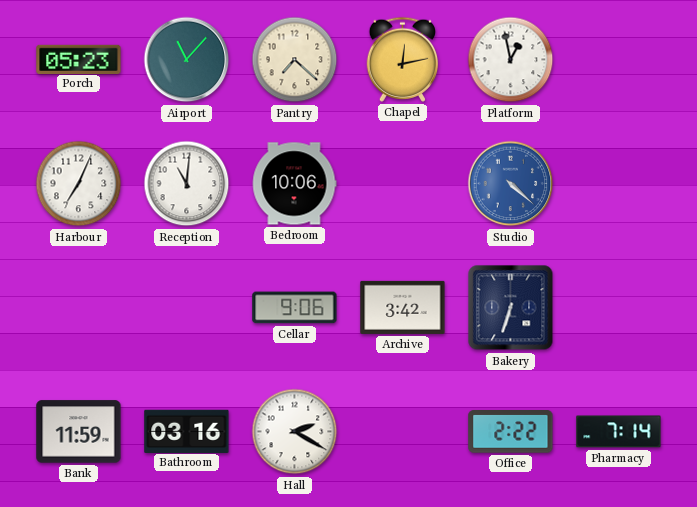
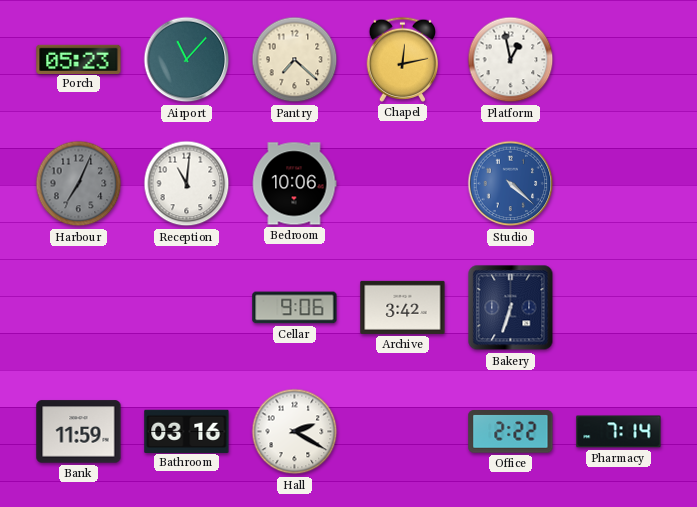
Harbour dial: white -> grey
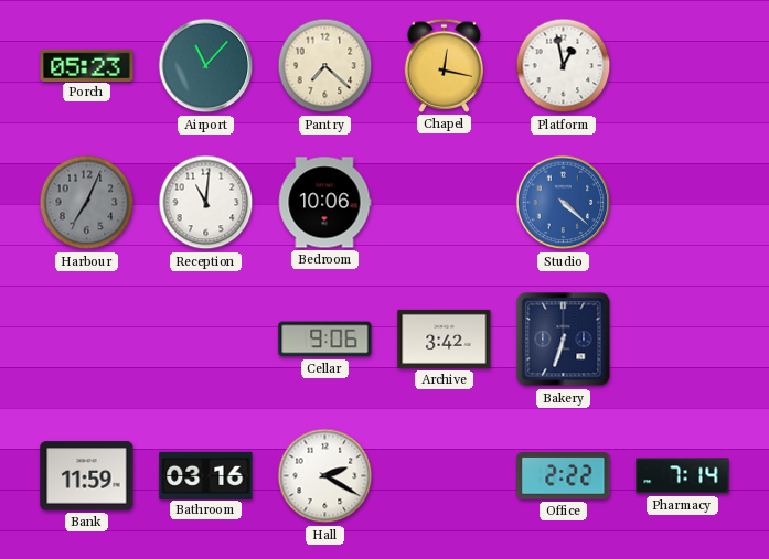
Chapel: 12:13 -> 12:17
